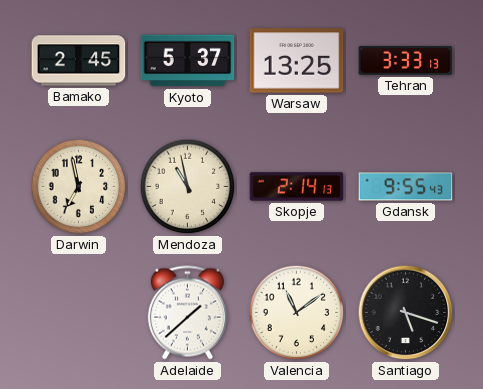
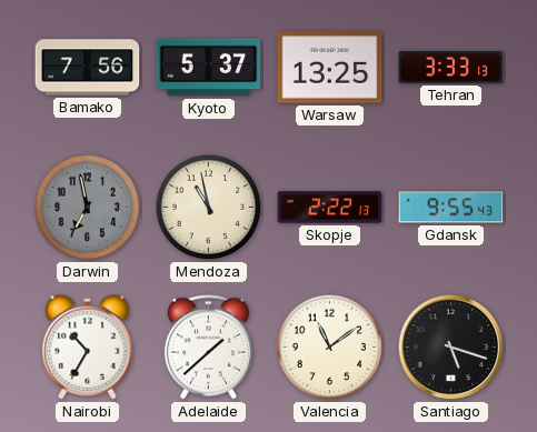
Bamako: 2:45 -> 7:56
Darwin dial: cream -> grey
Skopje: 2:14 -> 2:22
Nairobi: none -> 10:35
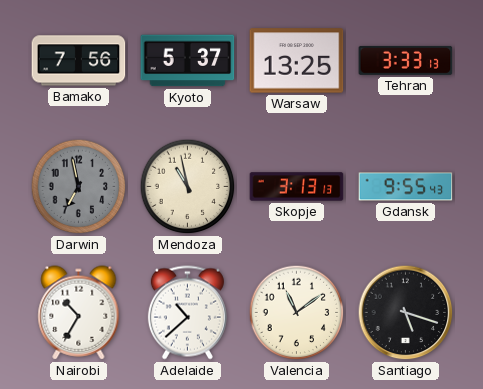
Skopje: 2:22 -> 3:13
Adelaide: 1:38 -> 10:38
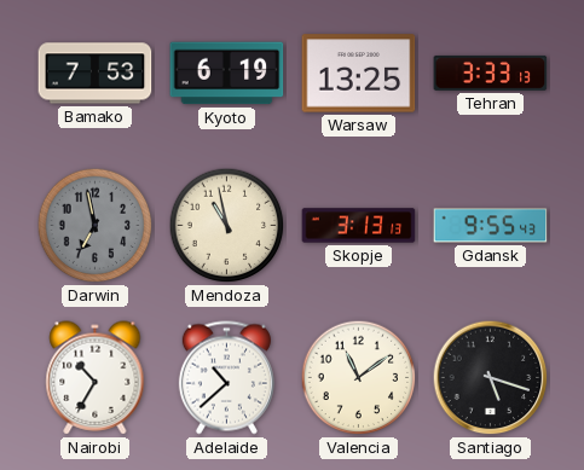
Bamako: 7:56 -> 7:53
Kyoto: 5:37 -> 6:19
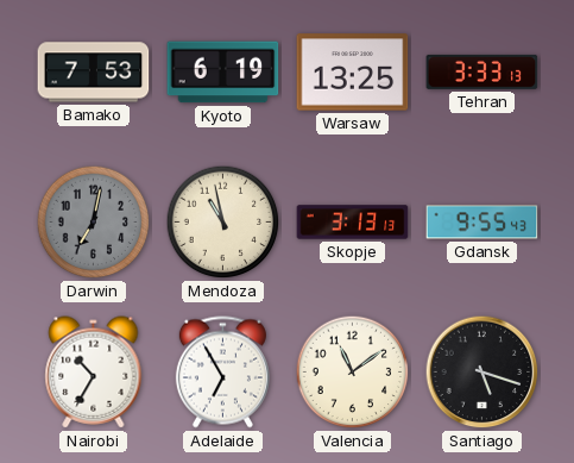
Darwin: 6:58 -> 7:02
Adelaide: 10:38 -> 6:55
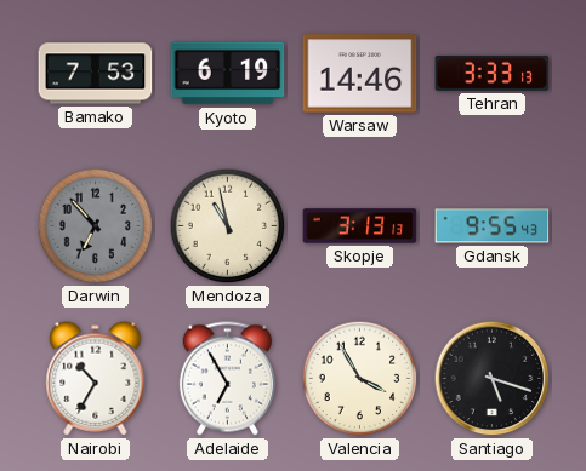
Warsaw: 13:25 -> 14:46
Darwin: 7:02 -> 6:53
Valencia: 11:09 -> 3:55
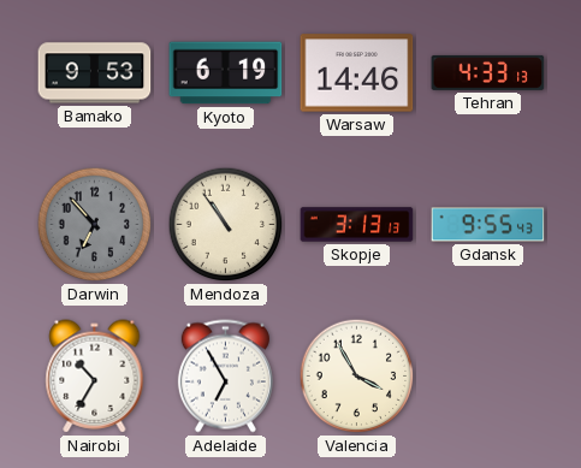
Bamako: 7:53 -> 9:53
Tehran: 3:33 -> 4:33
Mendoza: 10:58 -> 10:54
Santiago: 5:18 -> none
